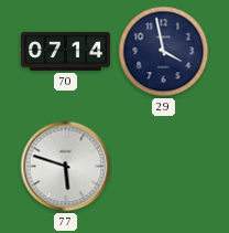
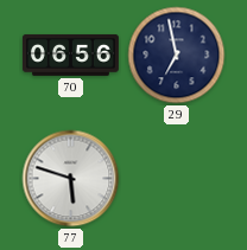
70: 07:14 -> 06:56
29: 3:58 -> 6:58
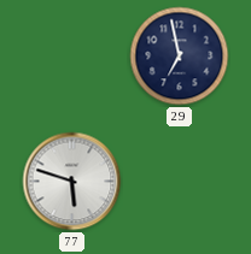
70: 06:56 -> none
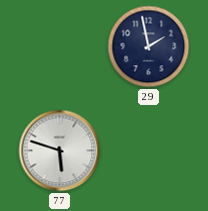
29: 6:58 -> 1:58
